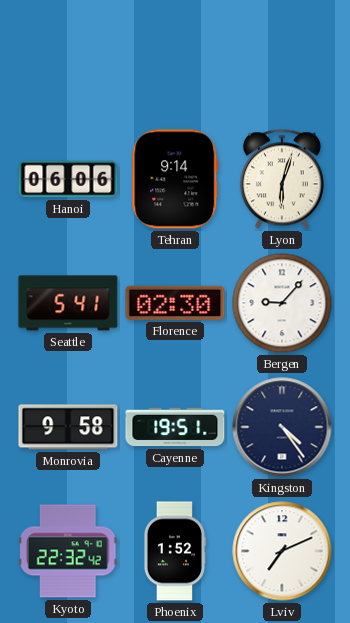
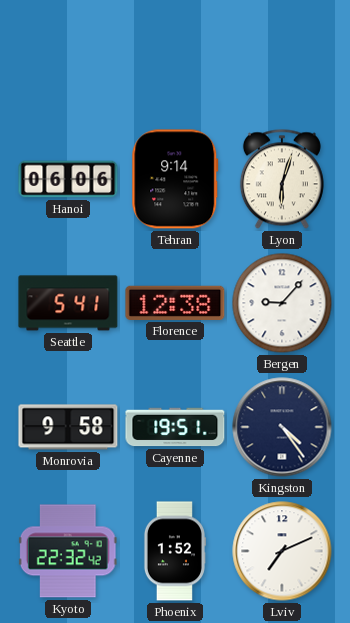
Florence: 02:30 -> 12:38
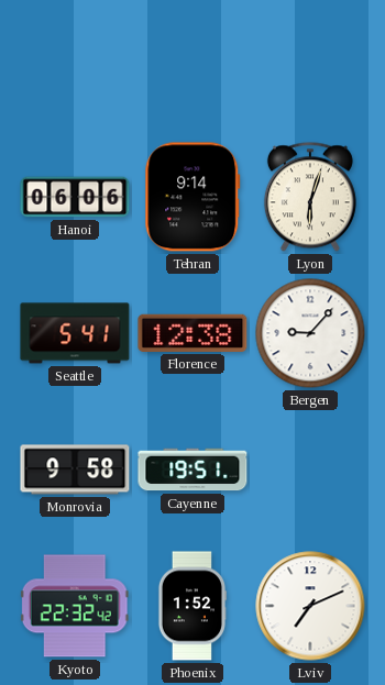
Kingston: 4:24 -> none
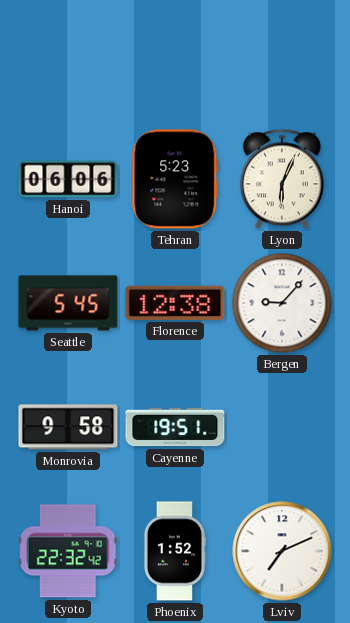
Tehran: 9:14 -> 5:23
Lyon: 6:03 -> 6:04
Seattle: 5:41 -> 5:45
